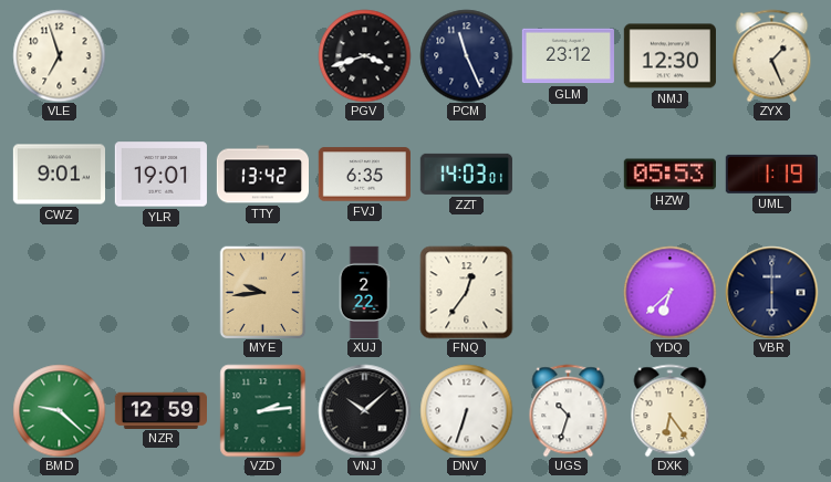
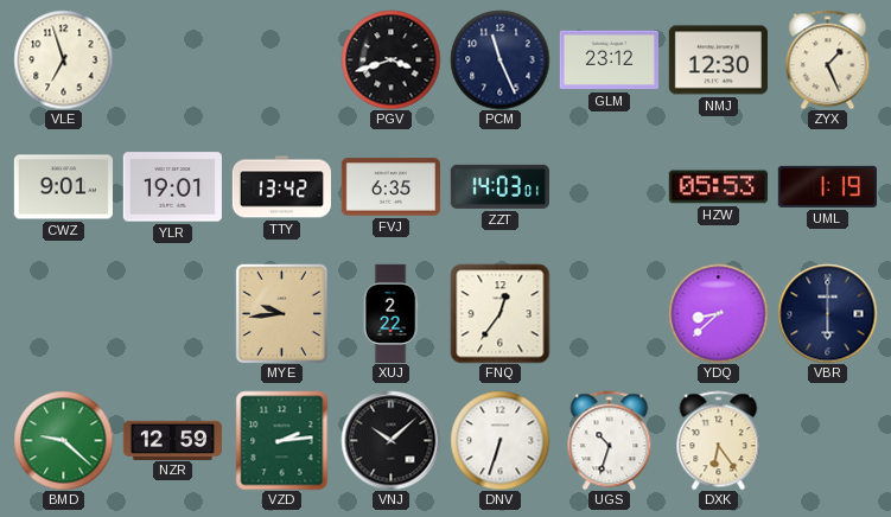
YDQ: 6:38 -> 8:38
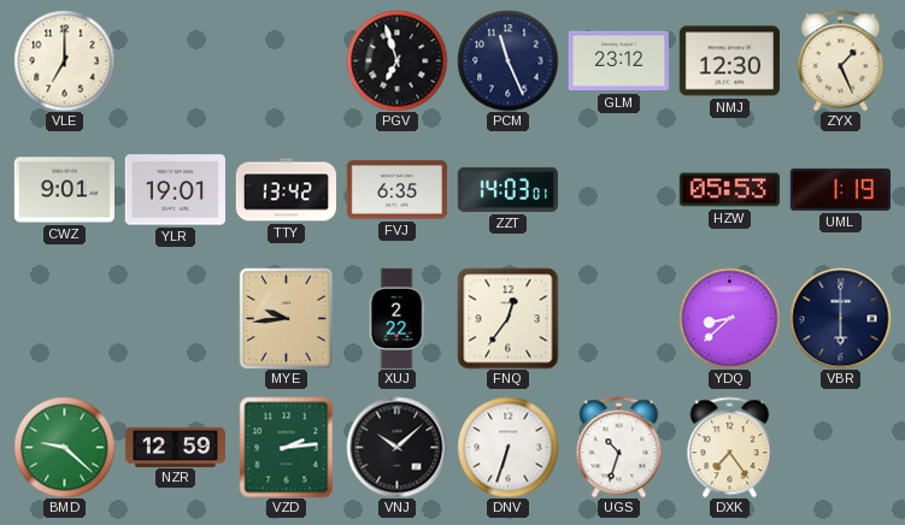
VLE: 6:57 -> 7:00
PGV: 3:42 -> 6:57
DXK: 6:24 -> 7:24
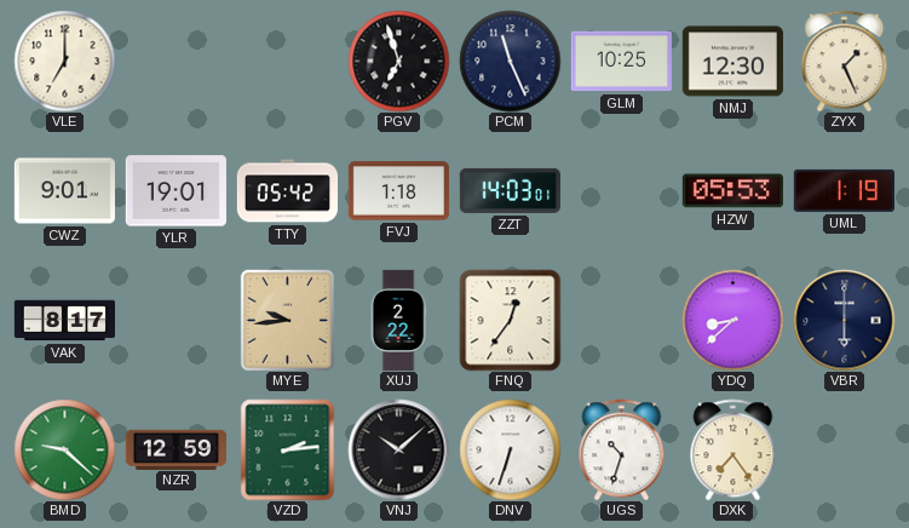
GLM: 23:12 -> 10:25
TTY: 13:42 -> 05:42
FVJ: 6:35 -> 1:18
VAK: none -> 8:17
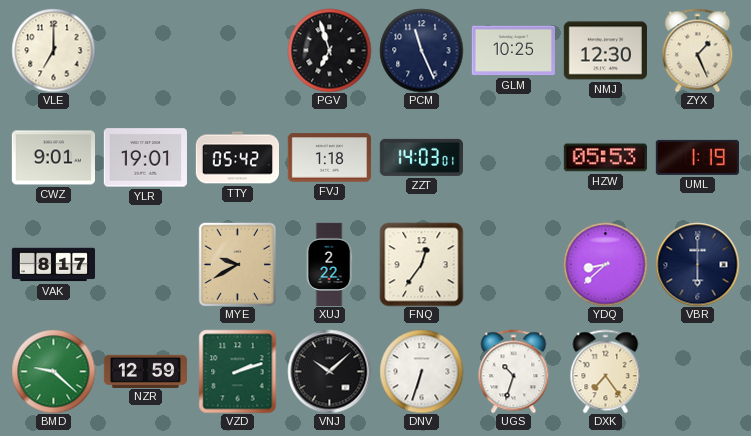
MYE: 9:44 -> 9:40
VZD: 2:14 -> 2:12
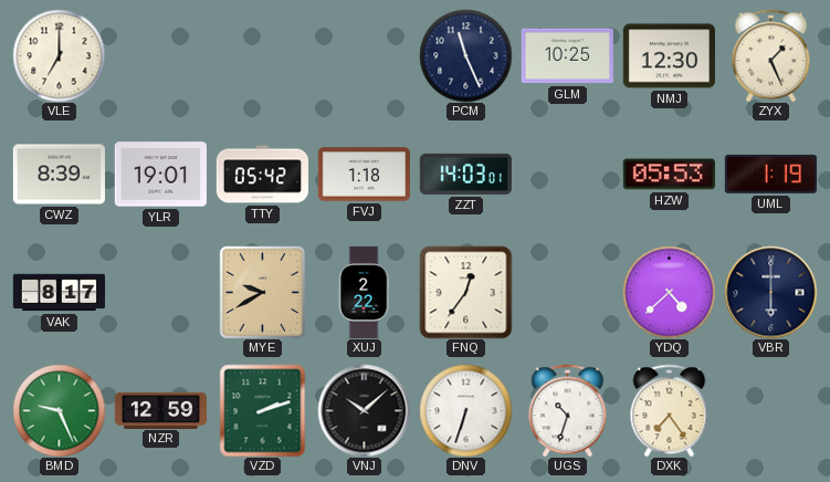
PGV: 6:57 -> none
CWZ: 9:01 -> 8:39
YDQ: 8:38 -> 4:38
BMD: 9:22 -> 9:26
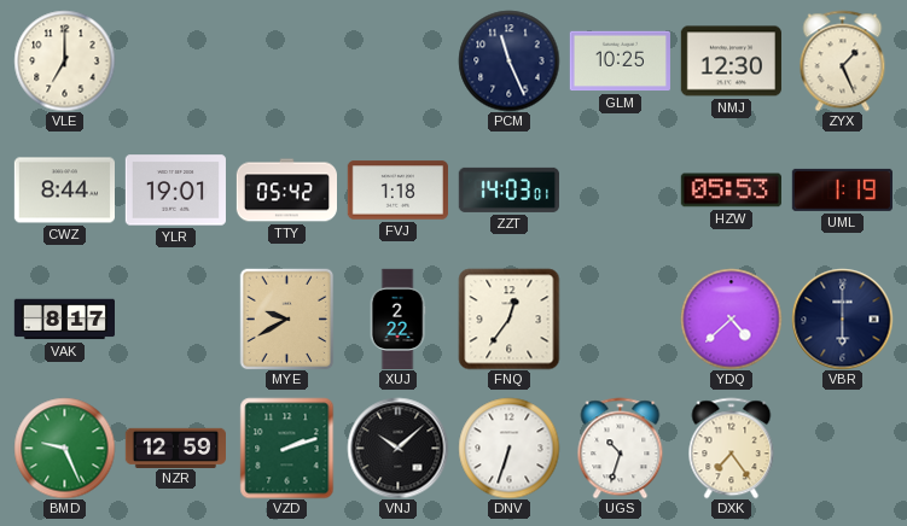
CWZ: 8:39 -> 8:44
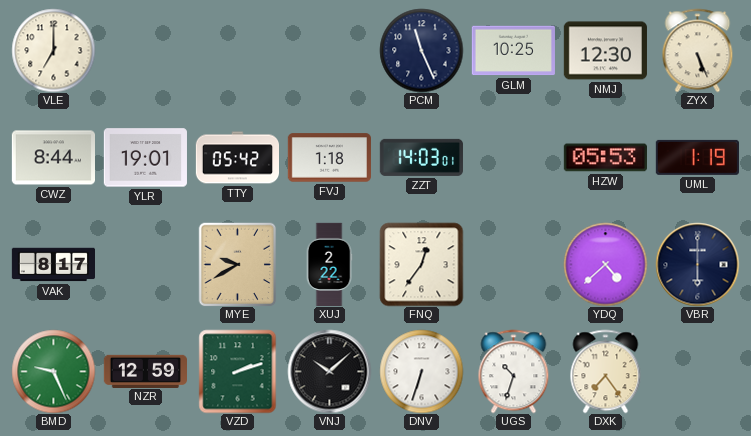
ZYX: 1:26 -> 5:26
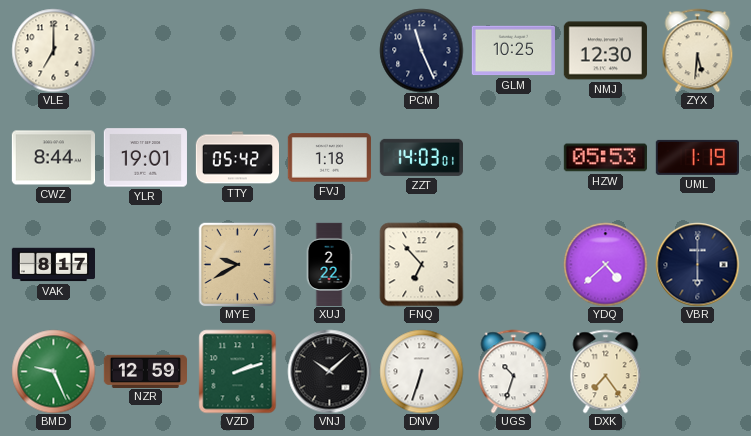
ZYX: 5:26 -> 5:31
FNQ: 12:36 -> 6:53
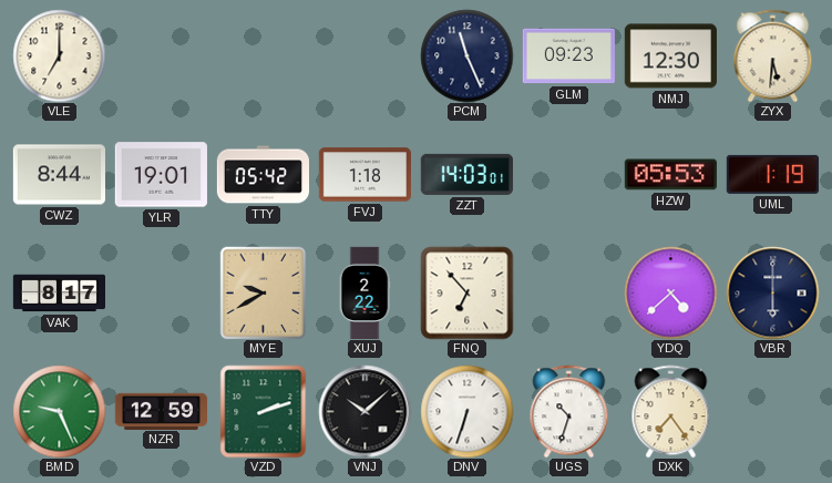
GLM: 10:25 -> 09:23
